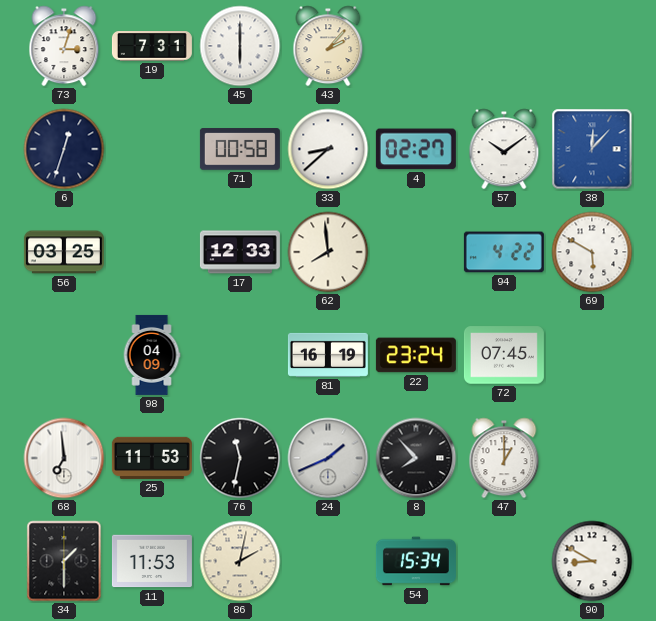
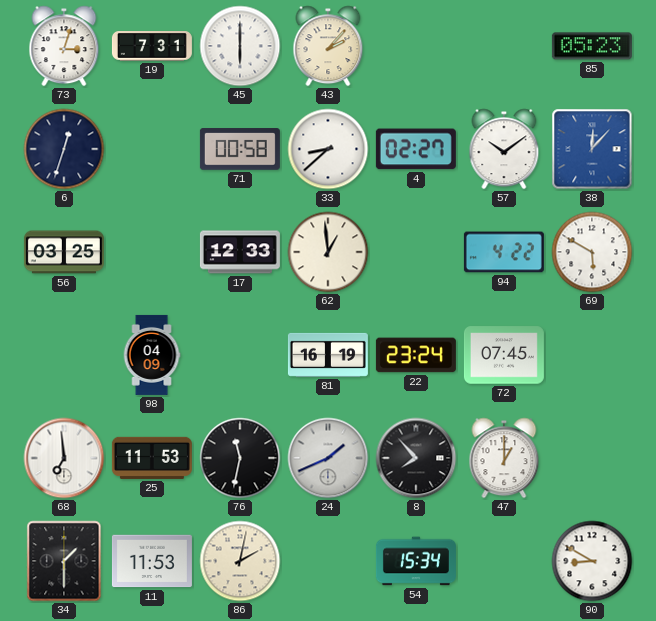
85: none -> 05:23
62: 7:59 -> 12:59
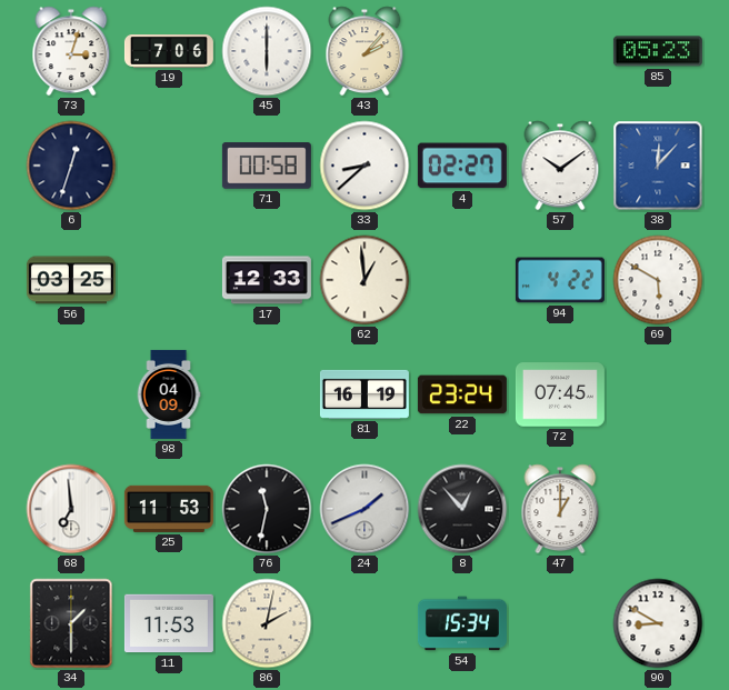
19: 7:31 -> 7:06
8: 7:53 -> 12:53
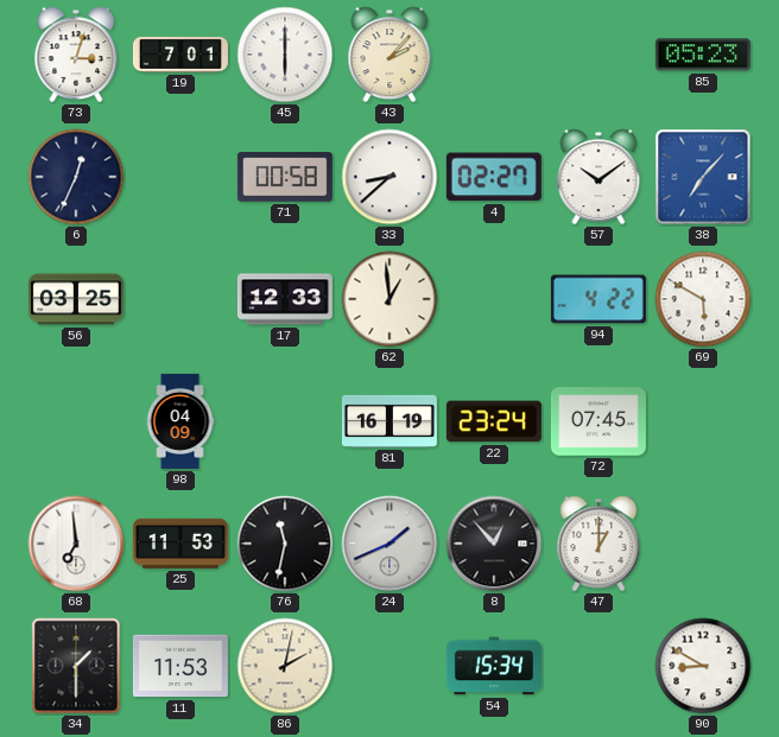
19: 7:06 -> 7:01
6: 12:33 -> 12:34
38: 12:07 -> 7:07
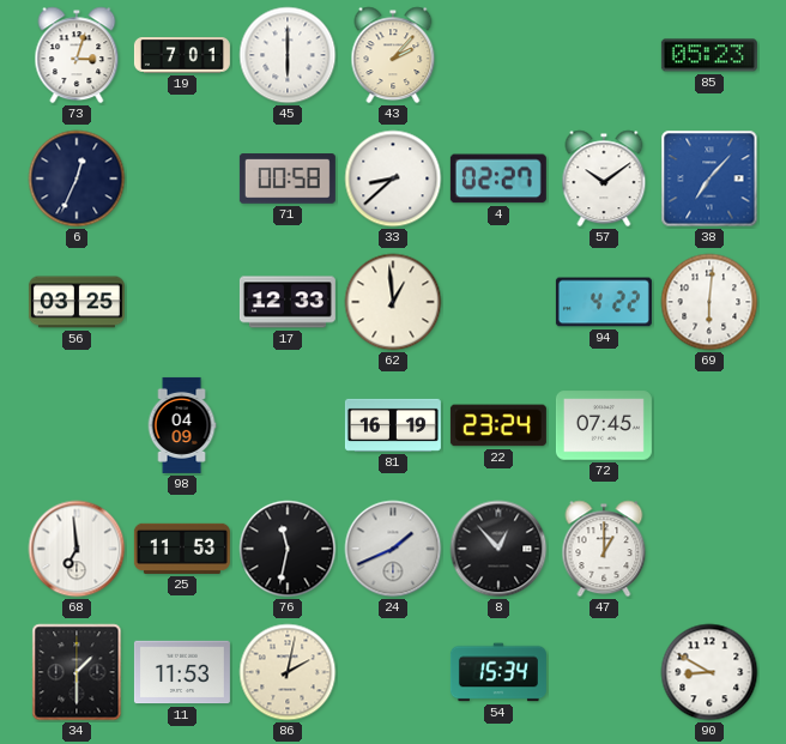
69: 5:50 -> 6:01
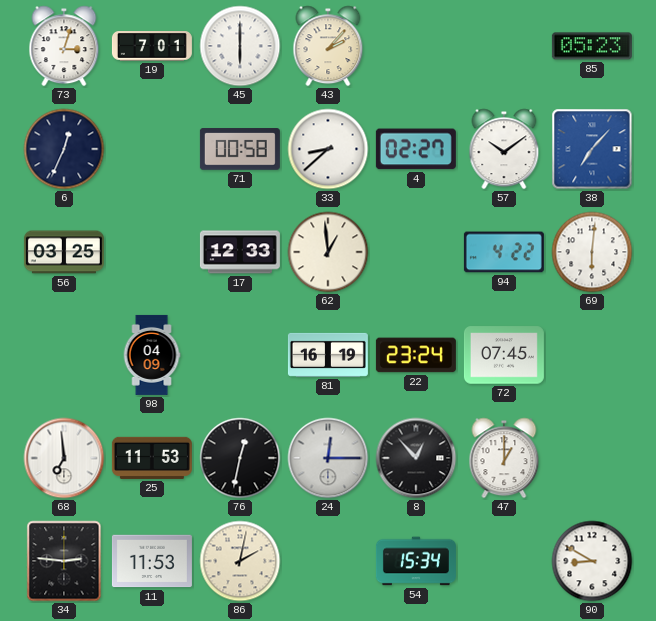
76: 11:32 -> 12:32
24: 1:41 -> 12:15
34: 1:30 -> 2:46
